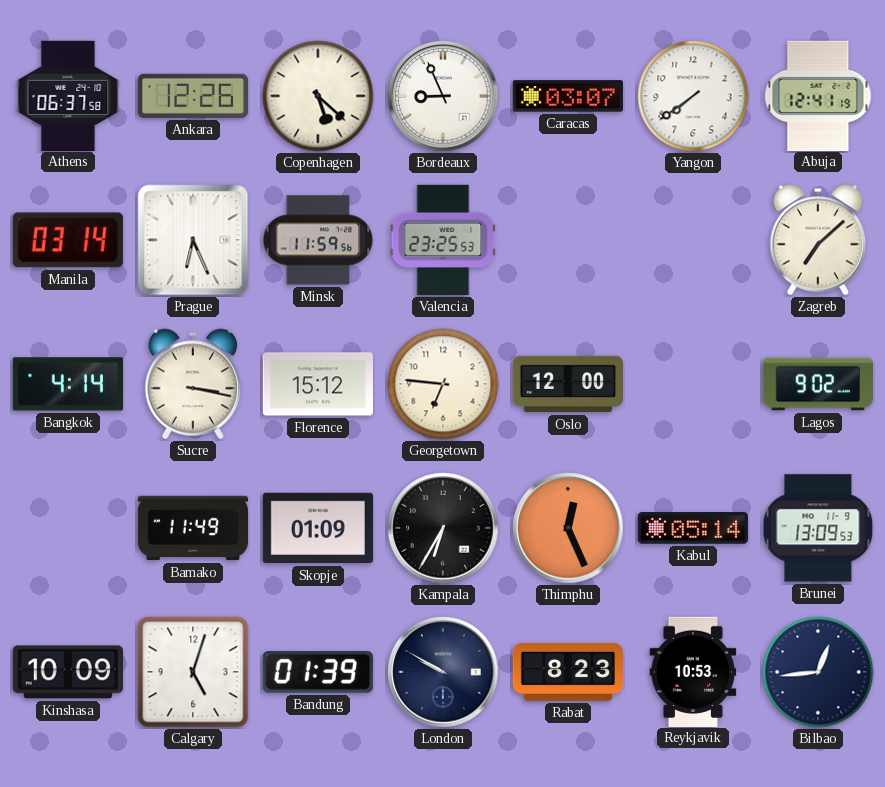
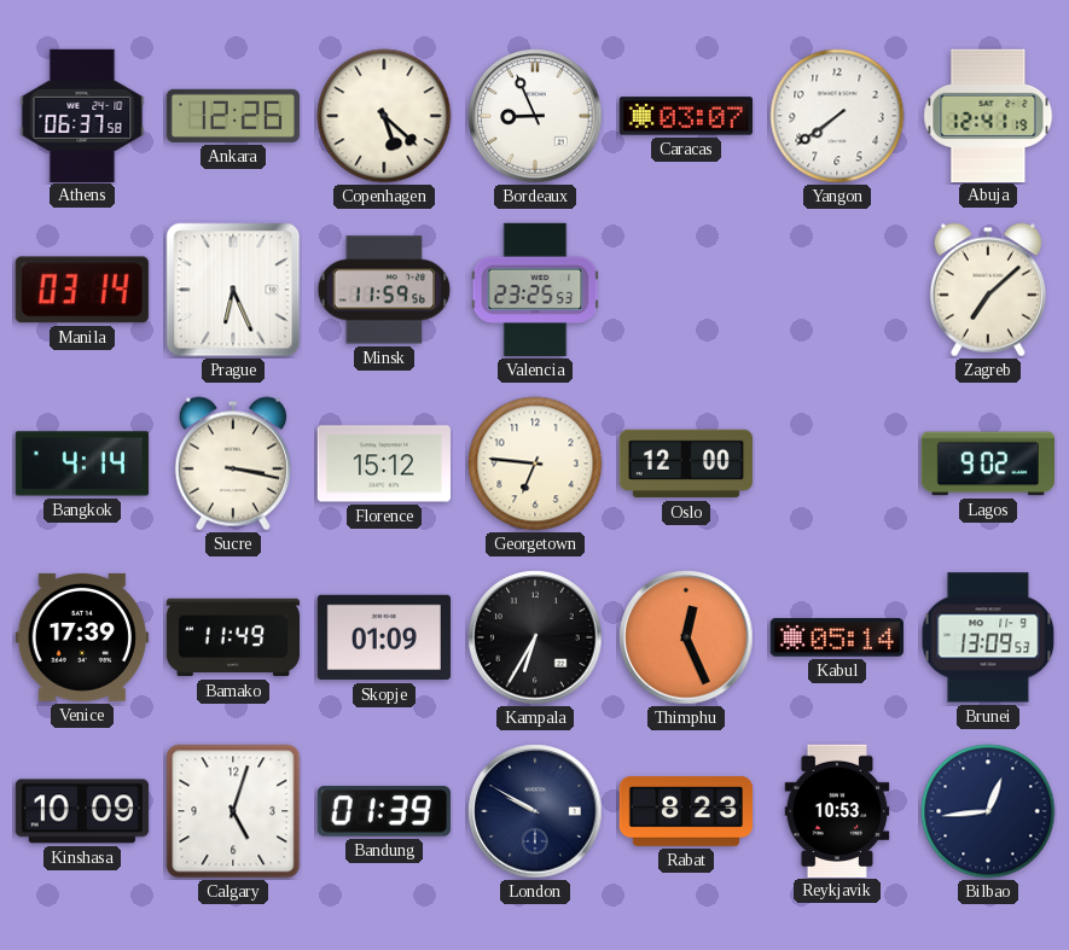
Venice: none -> 17:39
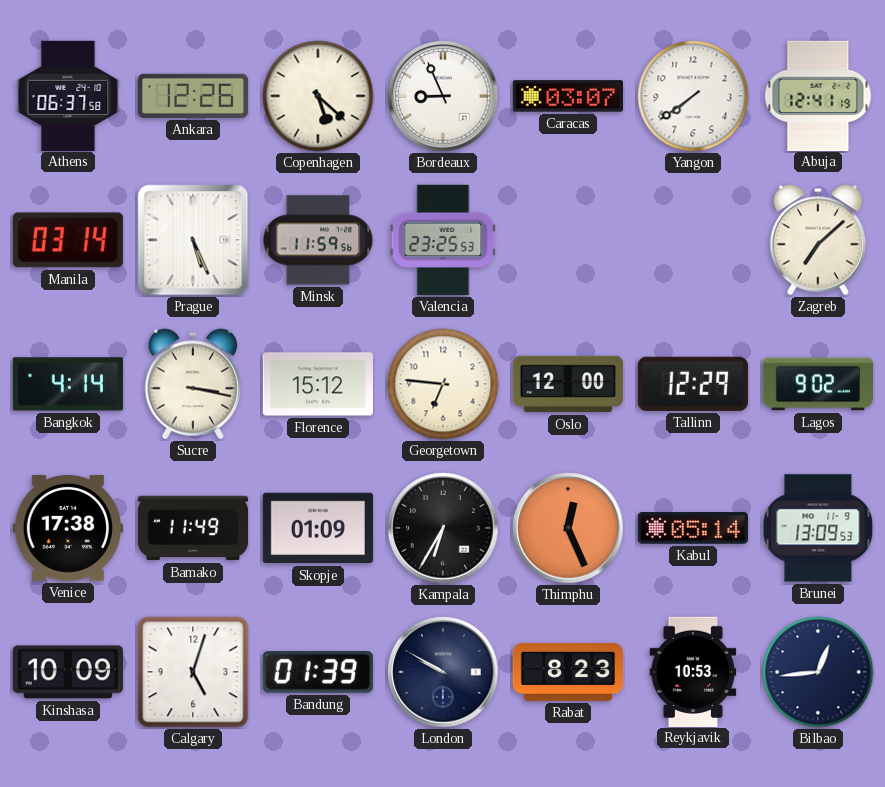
Prague: 6:26 -> 5:26
Tallinn: none -> 12:29
Venice: 17:39 -> 17:38
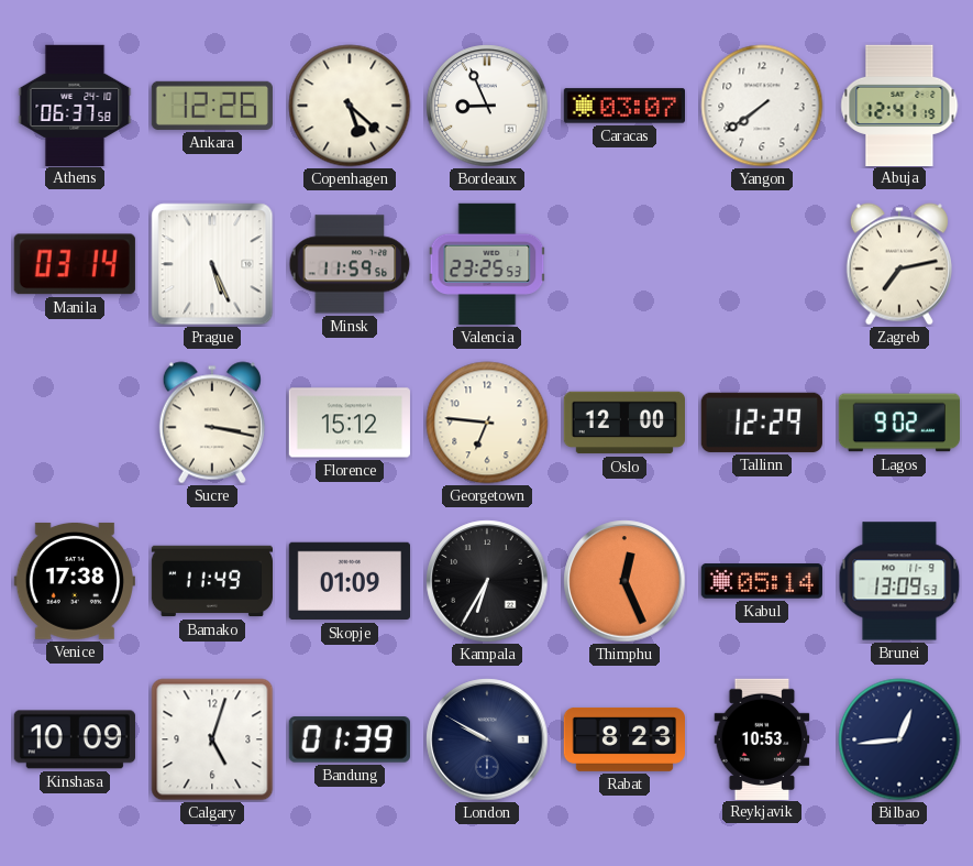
Zagreb: 7:08 -> 7:13
Bangkok: 4:14 -> none
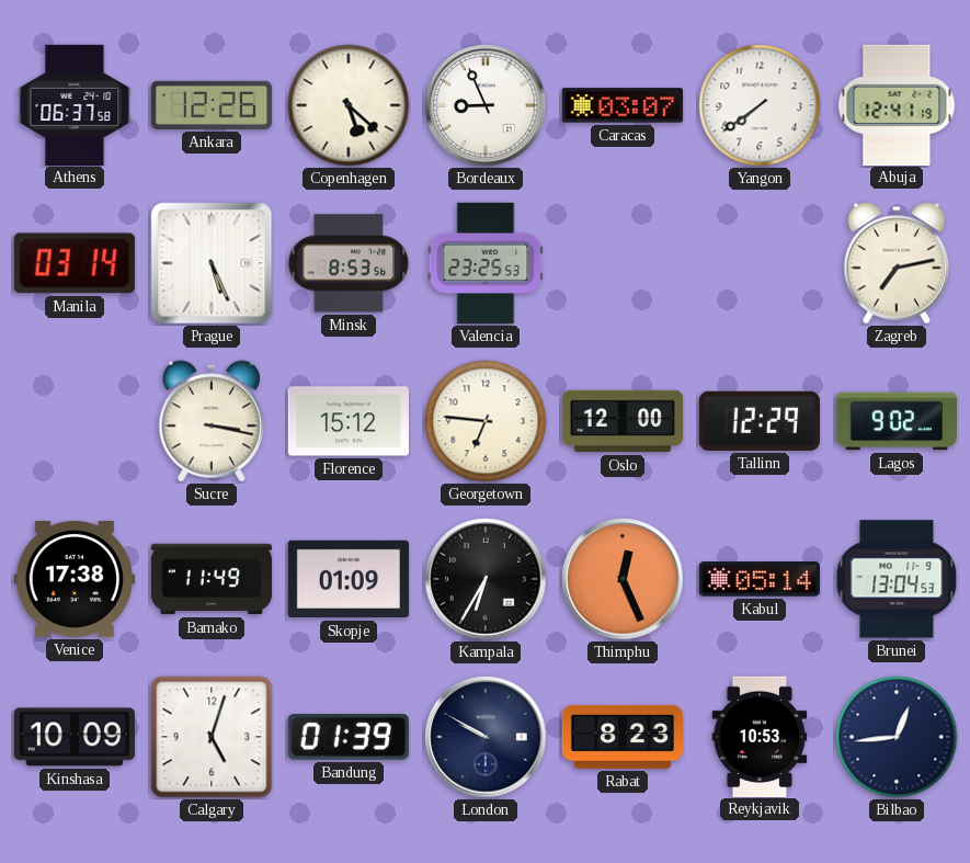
Minsk: 11:59 -> 8:53
Brunei: 13:09 -> 13:04
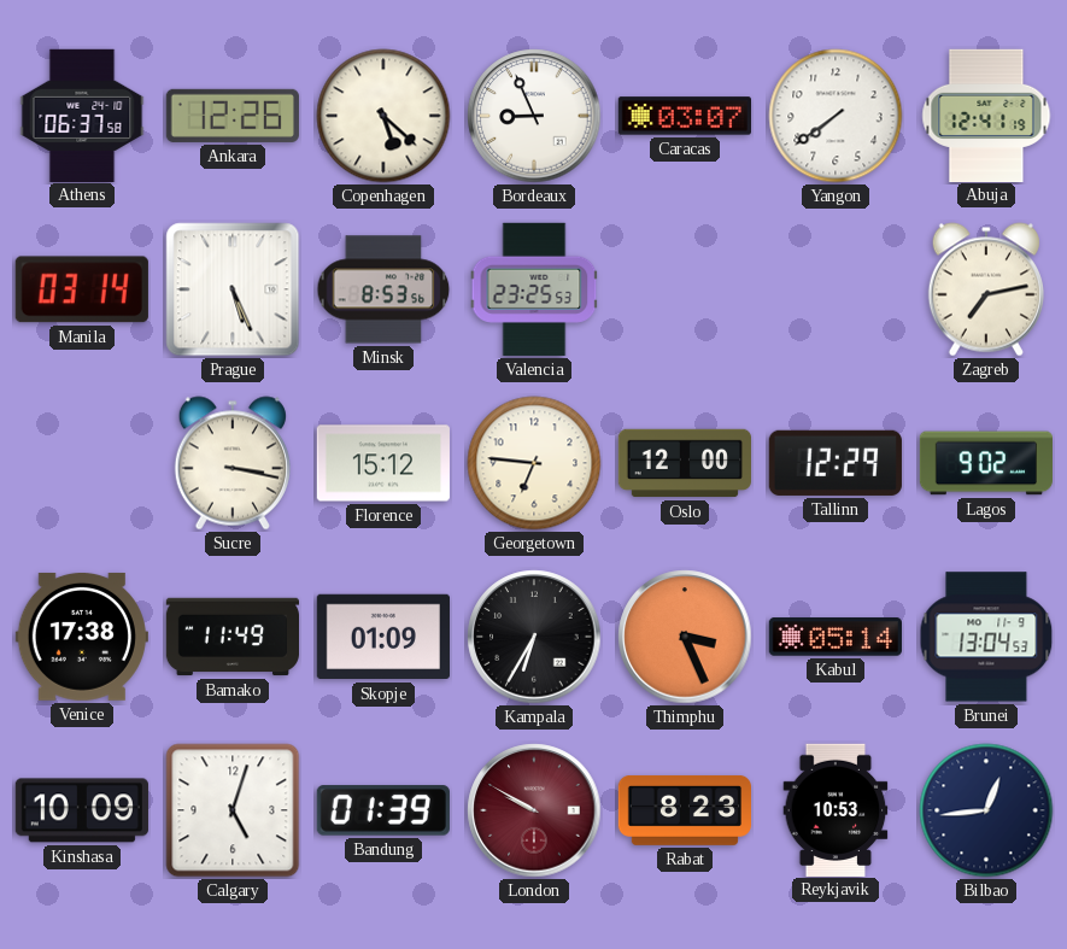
Thimphu: 12:26 -> 3:26
London dial: navy -> burgundy
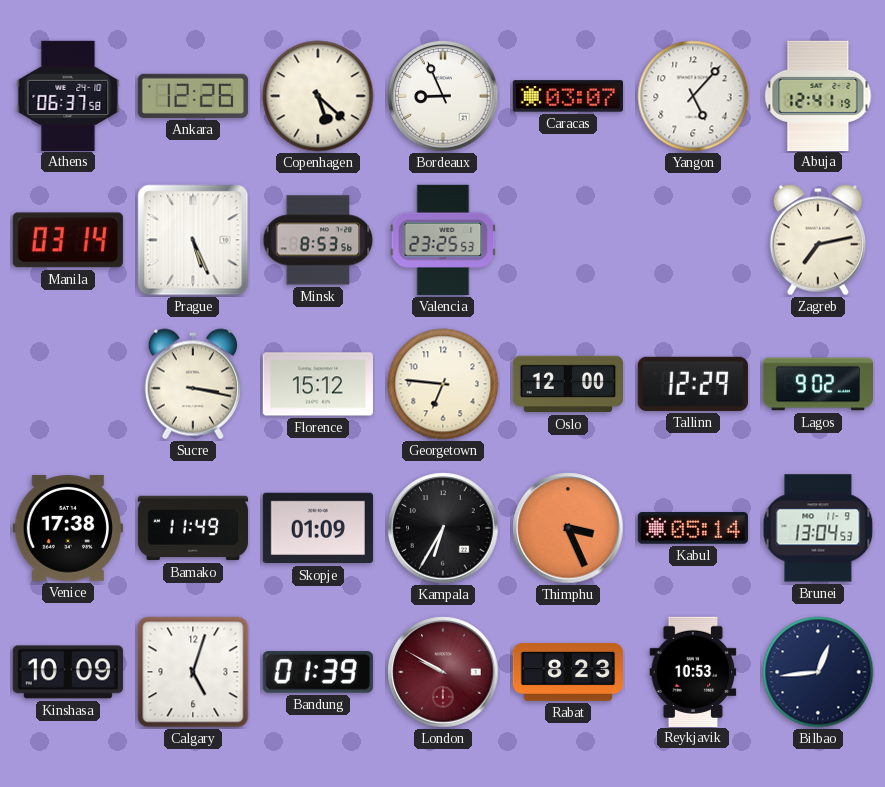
Yangon: 7:39 -> 5:07
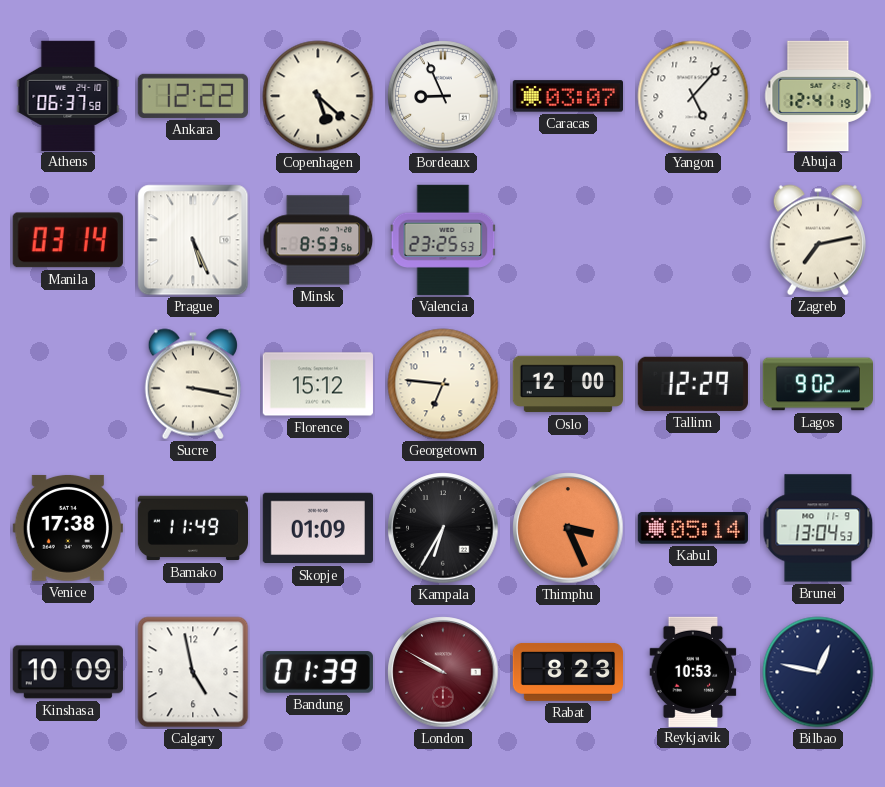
Ankara: 12:26 -> 12:22
Calgary: 5:03 -> 4:58
Bilbao: 12:44 -> 12:47
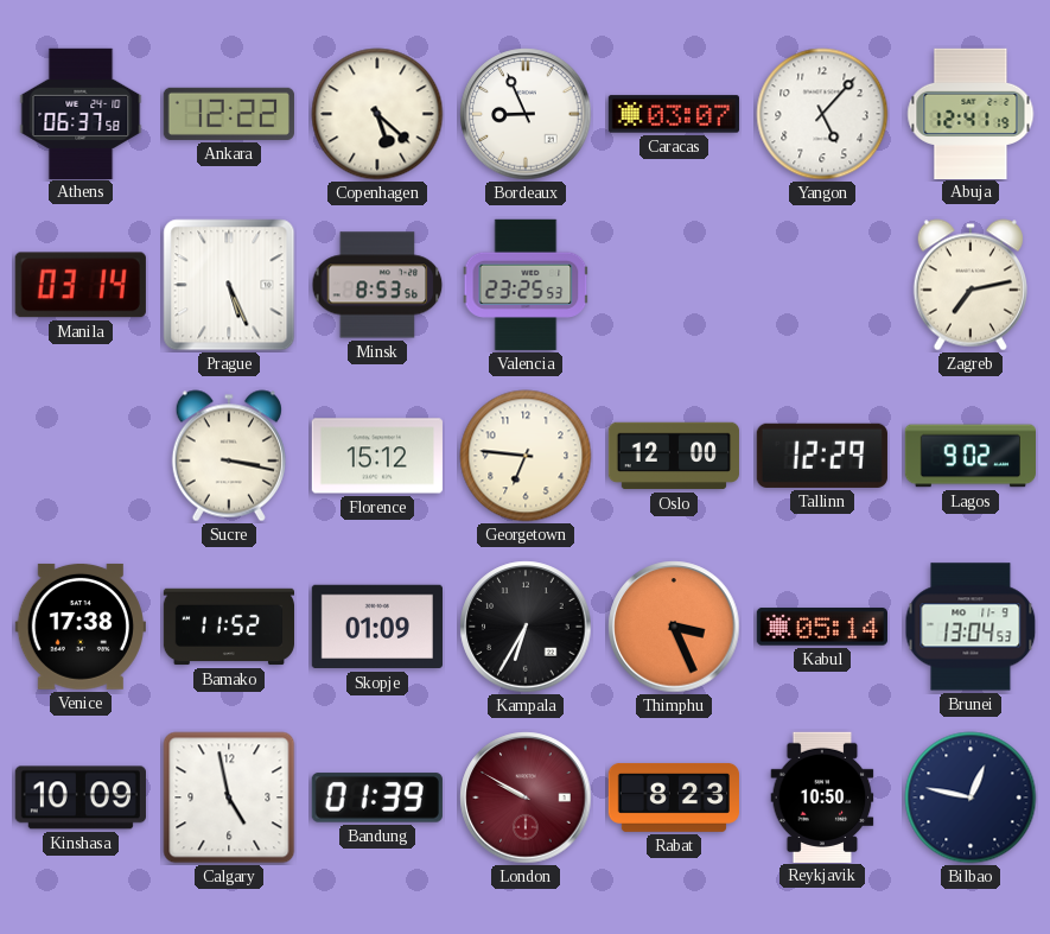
Bamako: 11:49 -> 11:52
Reykjavik: 10:53 -> 10:50
